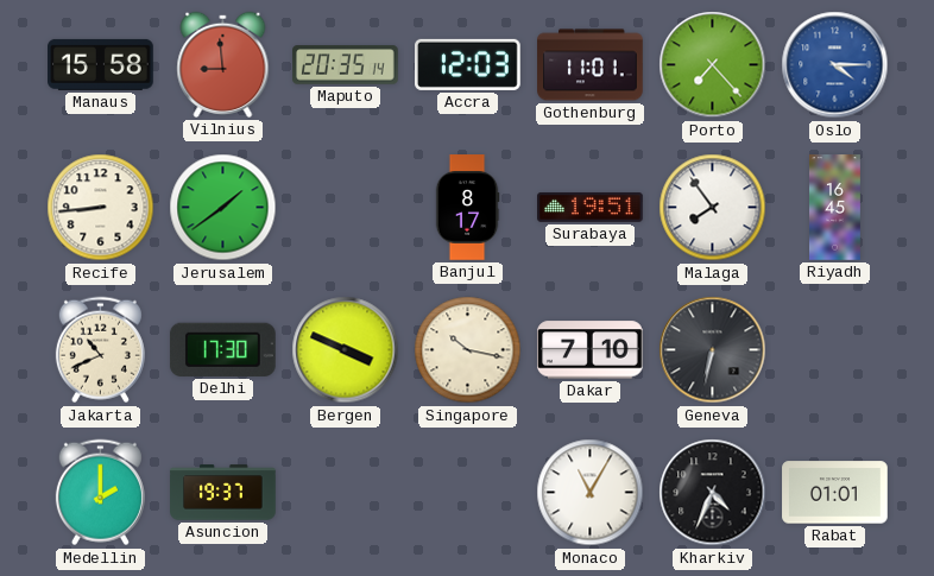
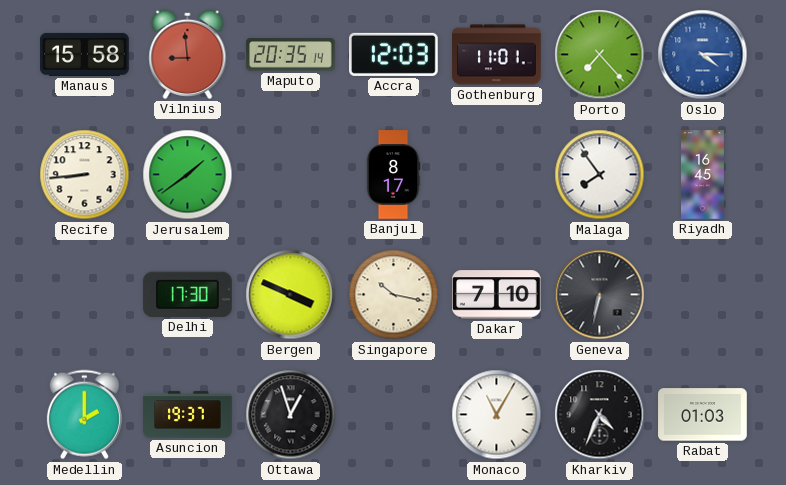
Surabaya: 19:51 -> none
Jakarta: 10:41 -> none
Ottawa: none -> 12:57
Rabat: 01:01 -> 01:03
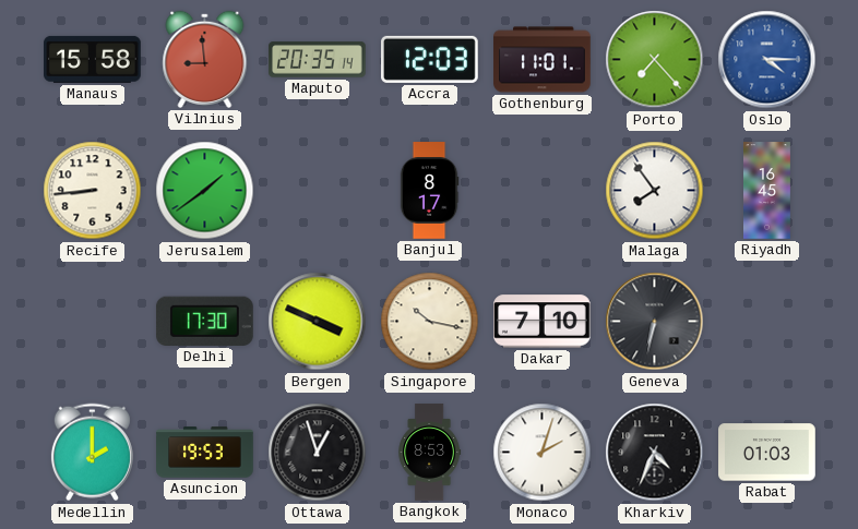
Asuncion: 19:37 -> 19:53
Bangkok: none -> 8:53
Monaco: 11:05 -> 2:03
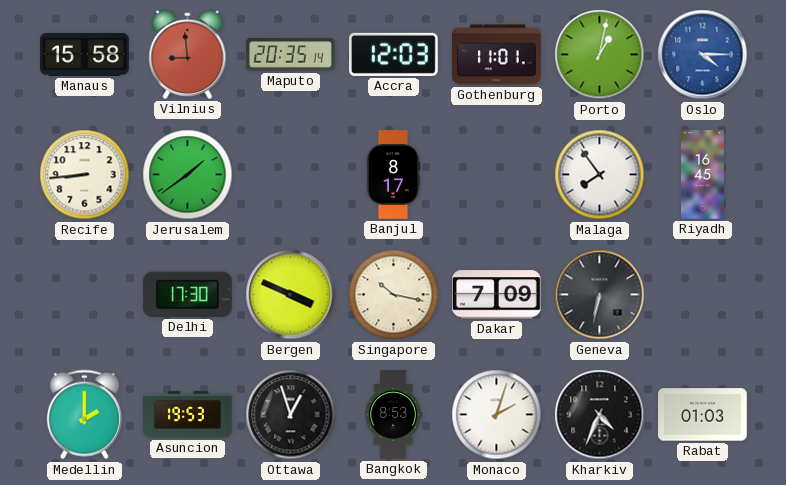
Porto: 7:23 -> 1:02
Dakar: 7:10 -> 7:09
